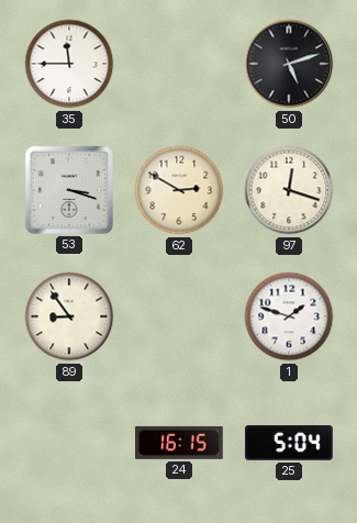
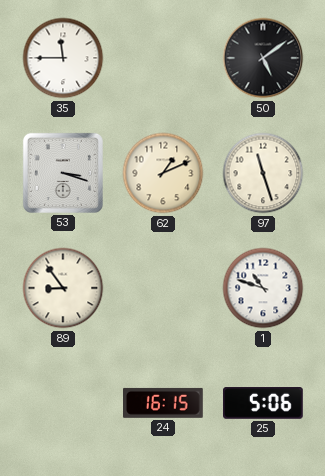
50: 5:12 -> 5:09
62: 2:50 -> 1:11
97: 12:18 -> 11:27
1: 1:48 -> 10:48
25: 5:04 -> 5:06
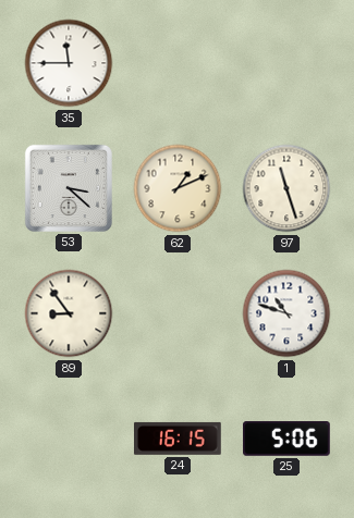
50: 5:09 -> none
53: 3:18 -> 3:22
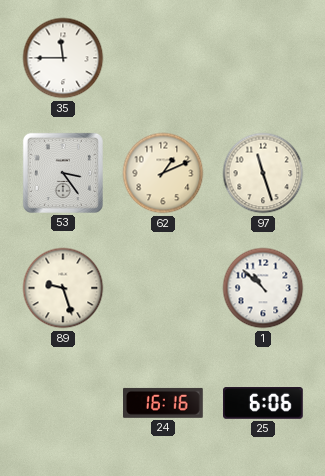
53: 3:22 -> 3:24
89: 8:54 -> 9:27
1: 10:48 -> 10:52
24: 16:15 -> 16:16
25: 5:06 -> 6:06
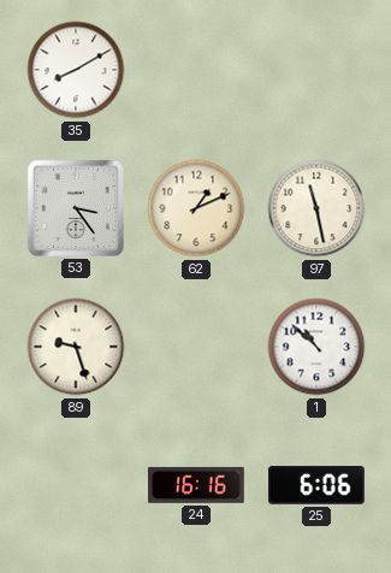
35: 11:45 -> 8:10
97: 11:27 -> 11:28
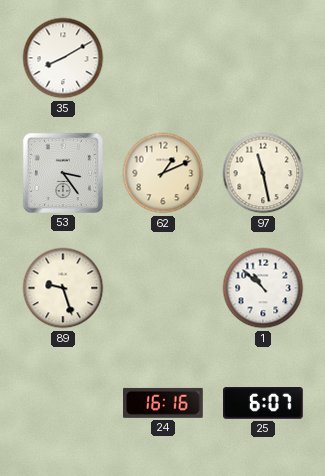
25: 6:06 -> 6:07
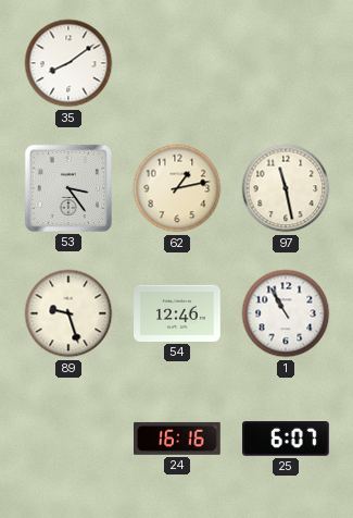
35: 8:10 -> 8:09
62: 1:11 -> 1:13
54: none -> 12:46
1: 10:52 -> 10:55
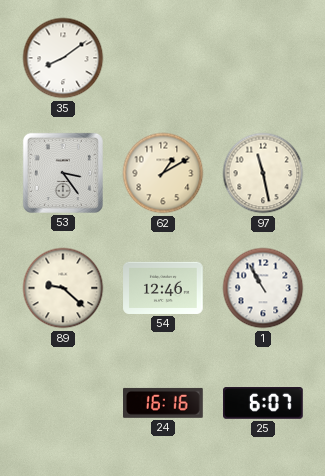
62: 1:13 -> 1:10
89: 9:27 -> 9:22
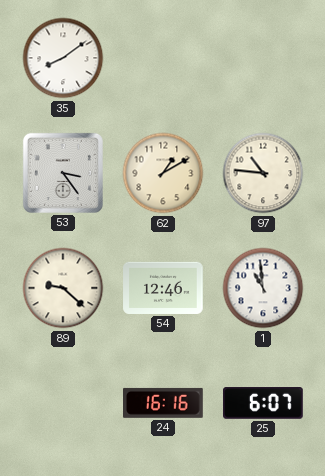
97: 11:28 -> 10:46
1: 10:55 -> 10:59
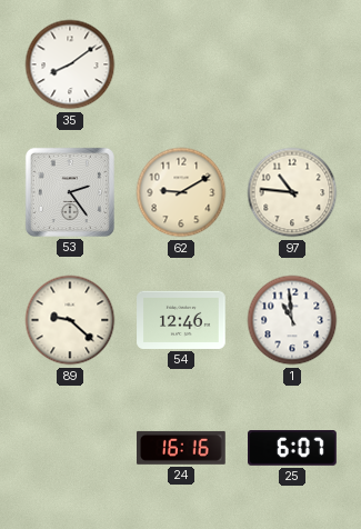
53: 3:24 -> 2:24
62: 1:10 -> 9:10
